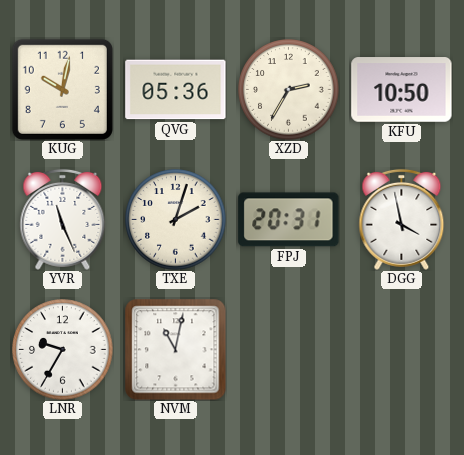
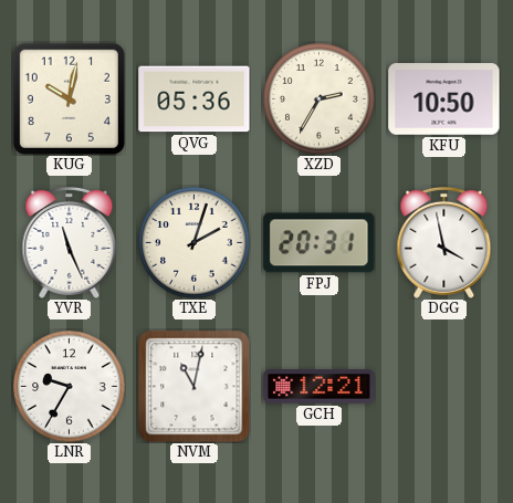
GCH: none -> 12:21
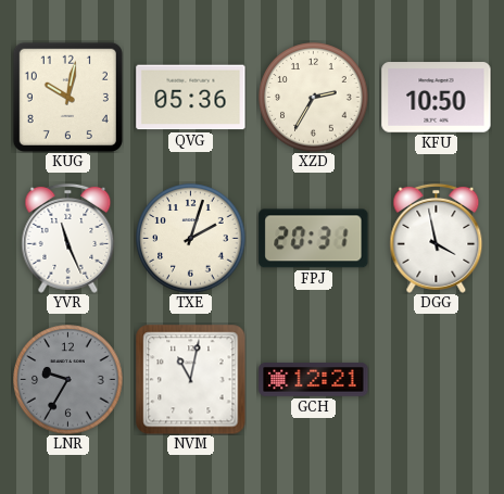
LNR dial: white -> grey
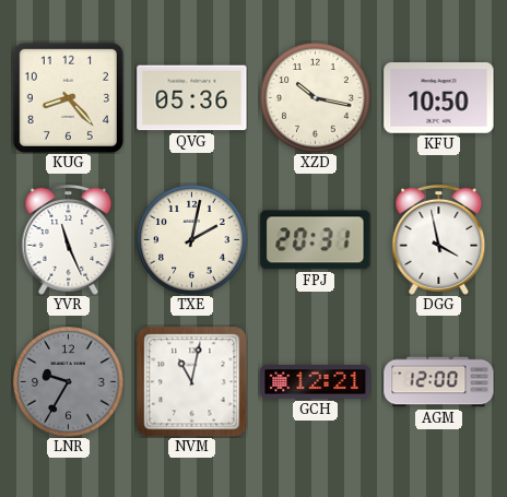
KUG: 10:02 -> 8:23
XZD: 2:35 -> 10:17
TXE: 2:03 -> 2:02
AGM: none -> 12:00
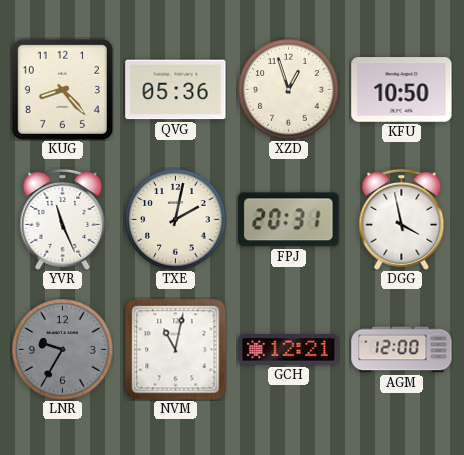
XZD: 10:17 -> 12:57
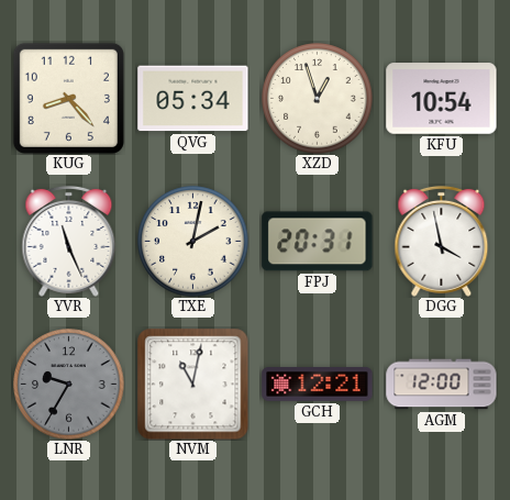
QVG: 05:36 -> 05:34
KFU: 10:50 -> 10:54
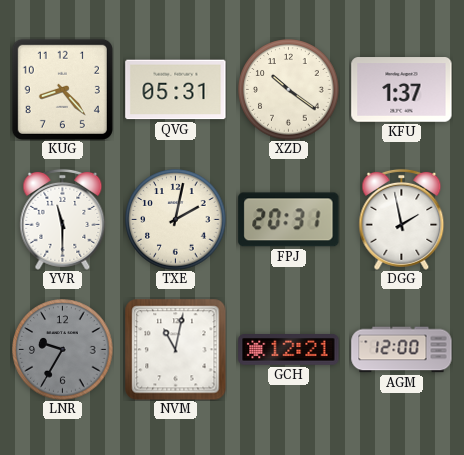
QVG: 05:34 -> 05:31
XZD: 12:57 -> 10:21
KFU: 10:54 -> 1:37
YVR: 11:26 -> 11:30
DGG: 3:58 -> 1:58
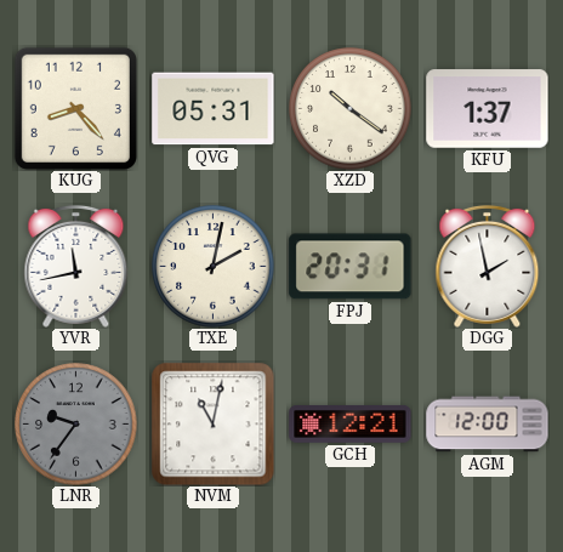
YVR: 11:30 -> 11:43
LNR: 9:35 -> 9:36
